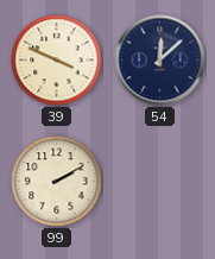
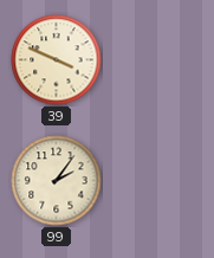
54: 12:08 -> none
99: 2:10 -> 2:06
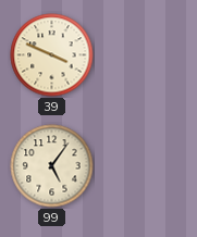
99: 2:06 -> 5:06
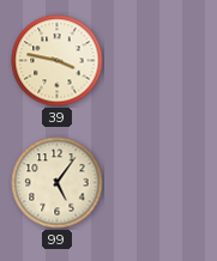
39: 3:49 -> 3:47
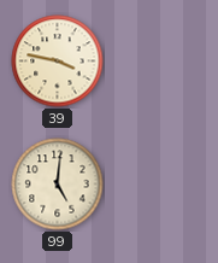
99: 5:06 -> 5:01
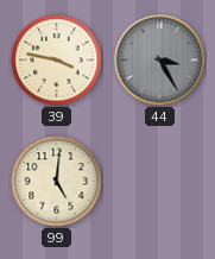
44: none -> 3:25
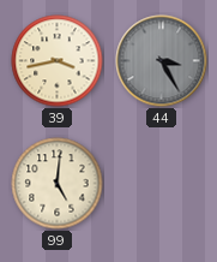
39: 3:47 -> 3:43
